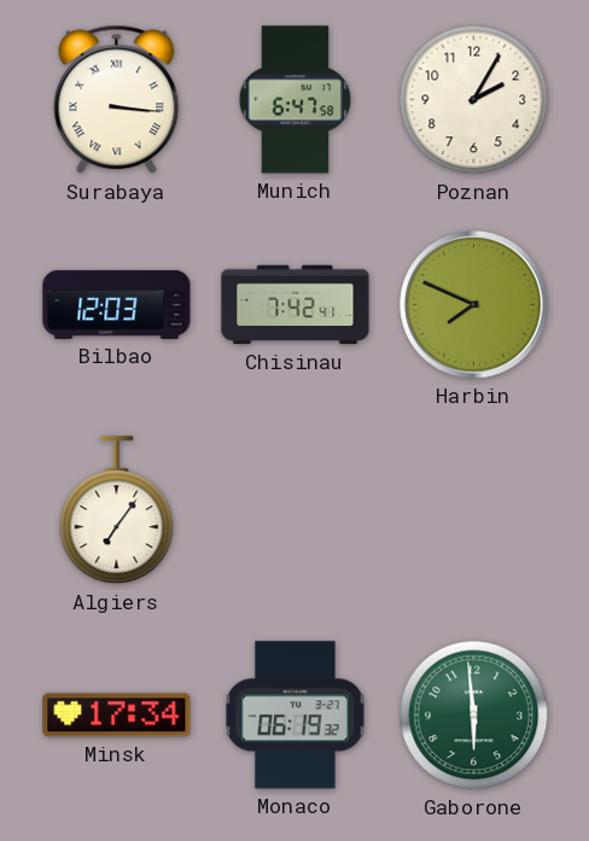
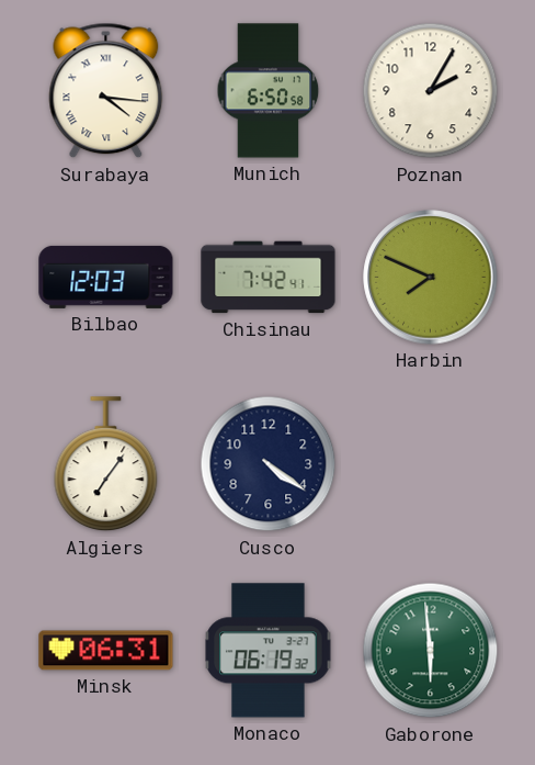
Surabaya: 3:16 -> 4:16
Munich: 6:47 -> 6:50
Cusco: none -> 4:21
Minsk: 17:34 -> 06:31
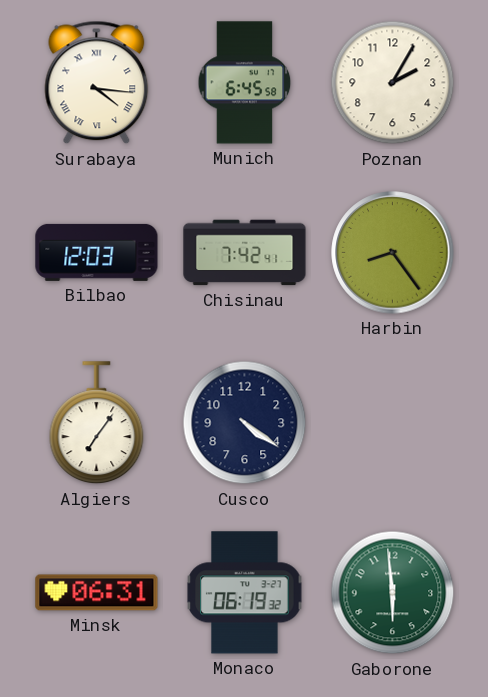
Munich: 6:50 -> 6:45
Harbin: 7:49 -> 8:24
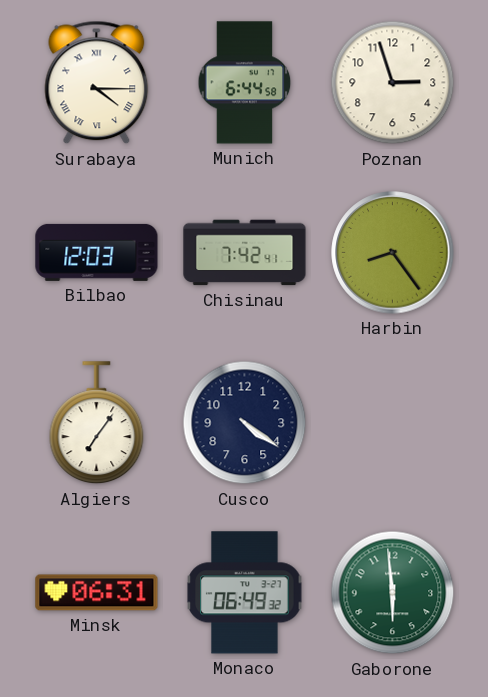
Surabaya: 4:16 -> 4:15
Munich: 6:45 -> 6:44
Poznan: 2:05 -> 2:57
Monaco: 06:19 -> 06:49
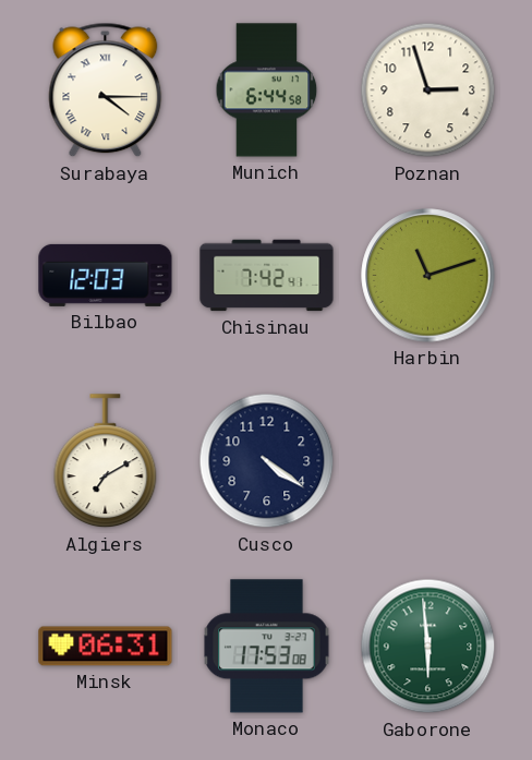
Harbin: 8:24 -> 11:12
Algiers: 7:06 -> 7:10
Monaco: 06:49 -> 17:53
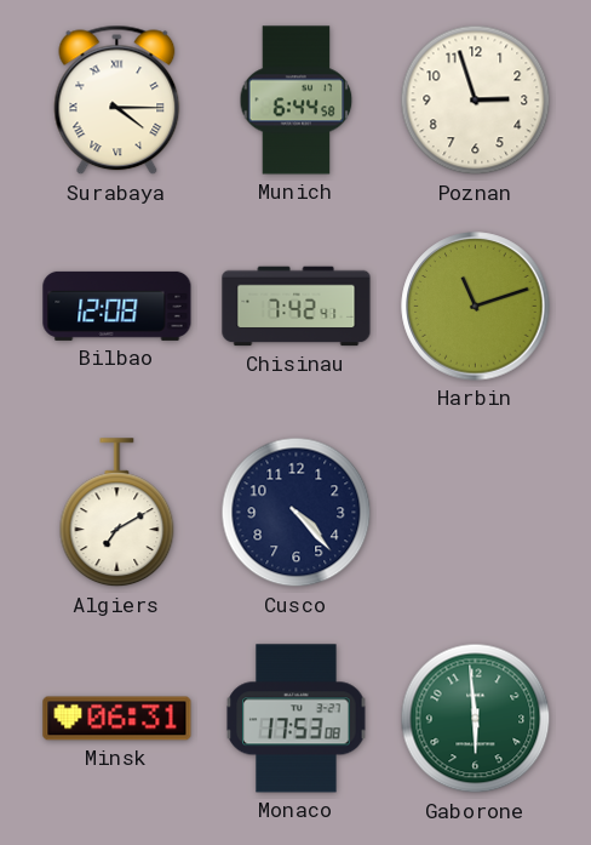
Bilbao: 12:03 -> 12:08
Cusco: 4:21 -> 4:23
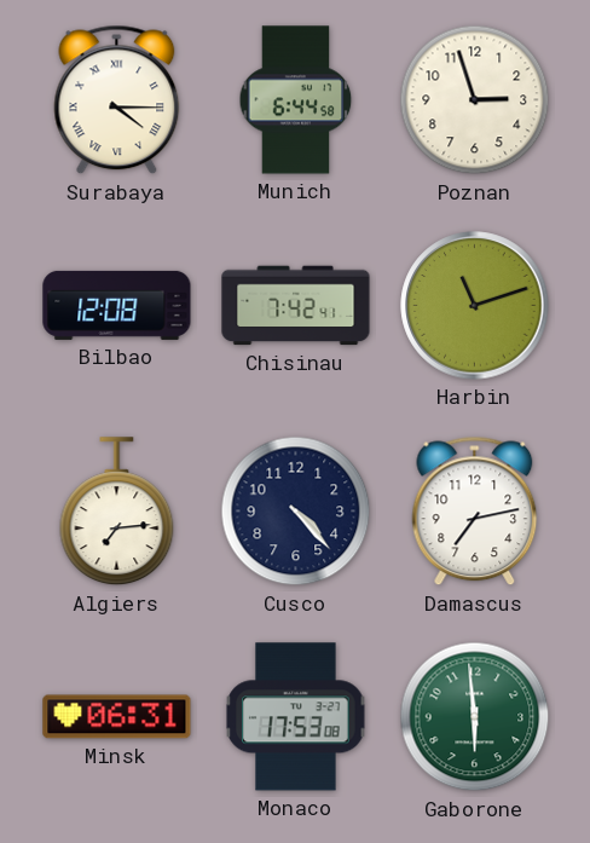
Algiers: 7:10 -> 7:14
Damascus: none -> 7:13
